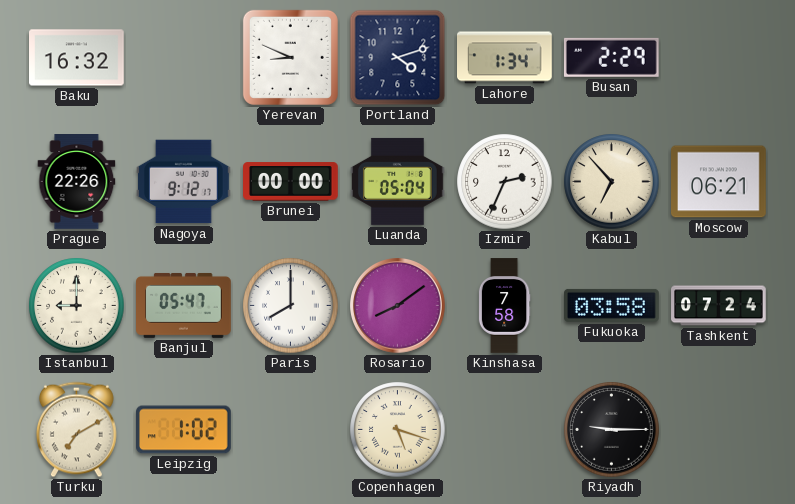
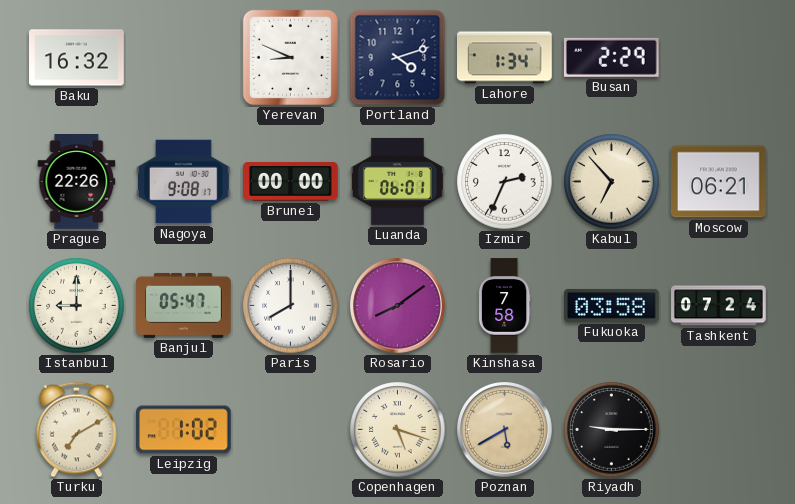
Nagoya: 9:12 -> 9:08
Luanda: 05:04 -> 06:01
Poznan: none -> 5:40
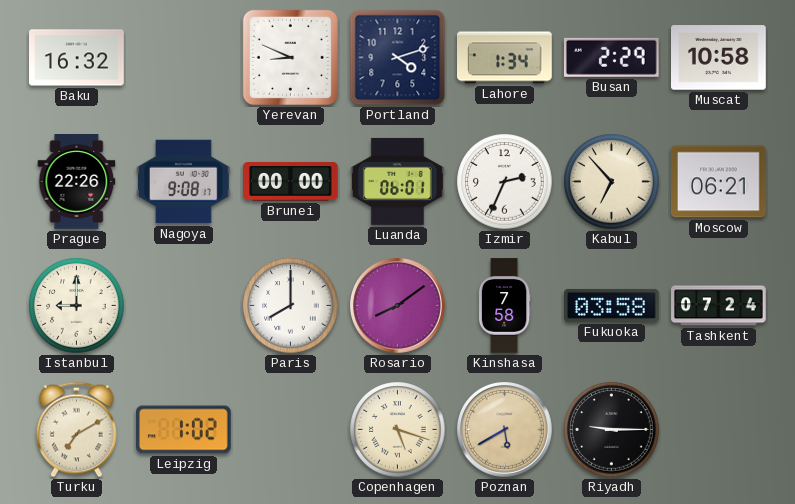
Muscat: none -> 10:58
Banjul: 05:47 -> none
